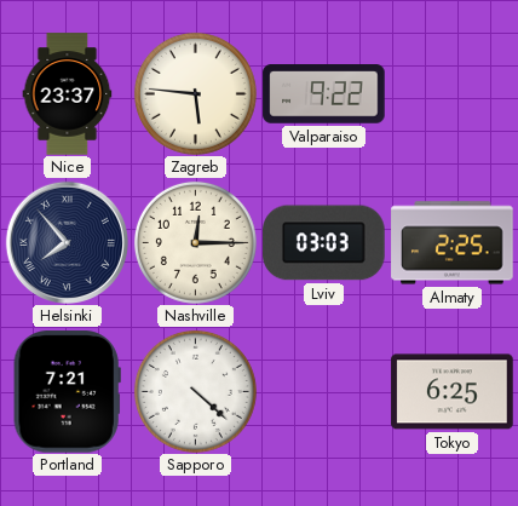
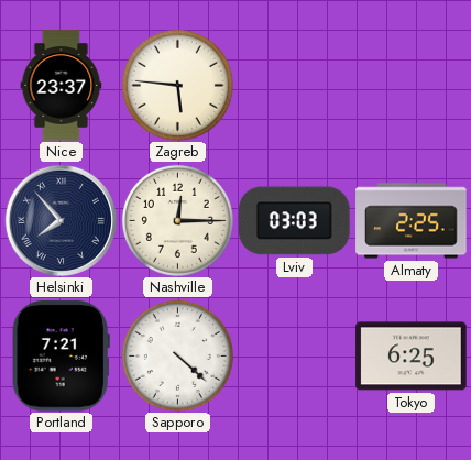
Valparaiso: 9:22 -> none
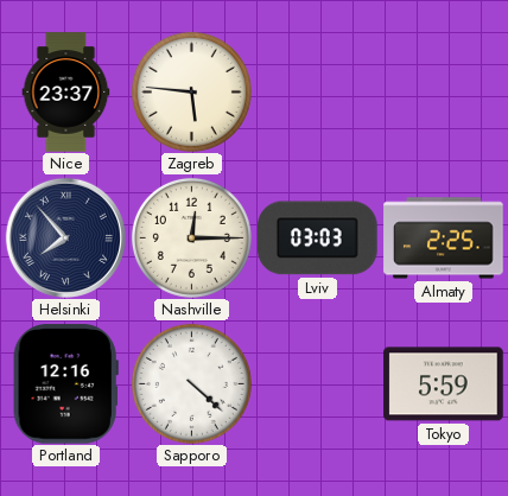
Portland: 7:21 -> 12:16
Tokyo: 6:25 -> 5:59
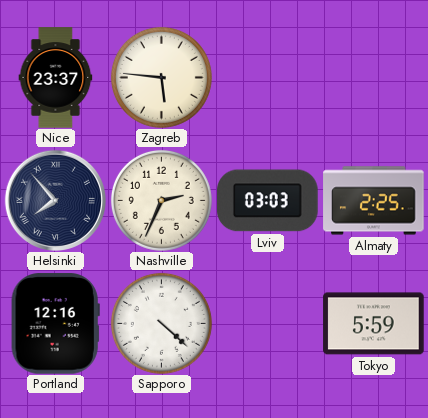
Nashville: 12:15 -> 2:34
